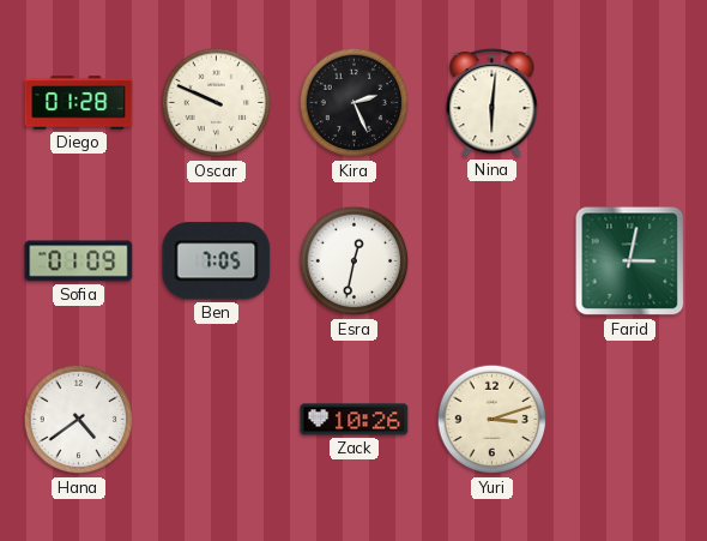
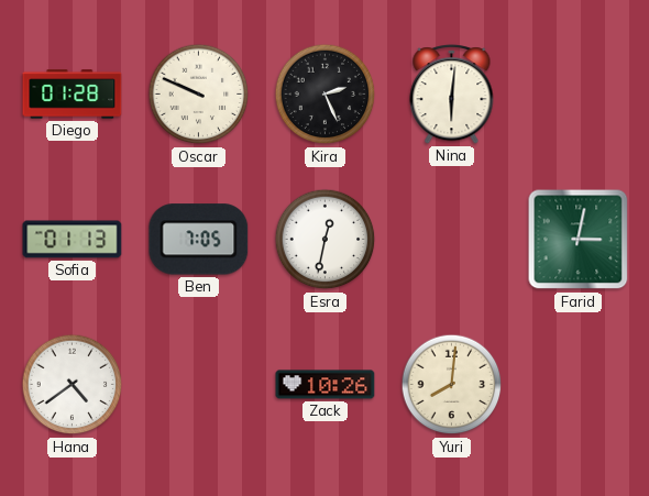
Sofia: 01:09 -> 01:13
Yuri: 3:12 -> 8:01
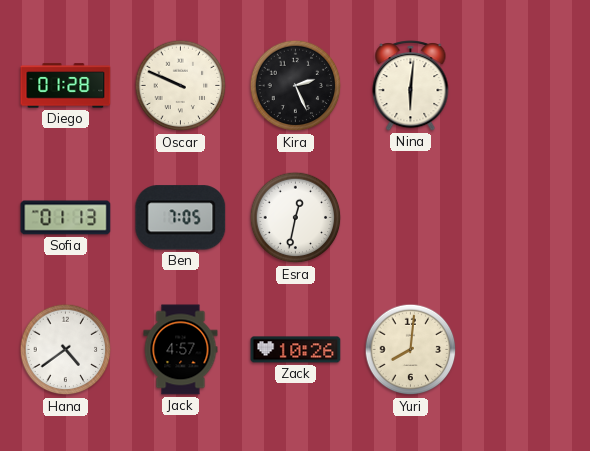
Farid: 3:02 -> none
Jack: none -> 4:57
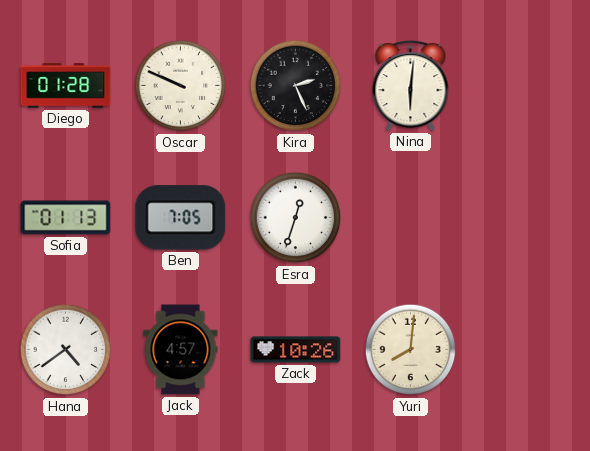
Esra: 12:32 -> 12:33
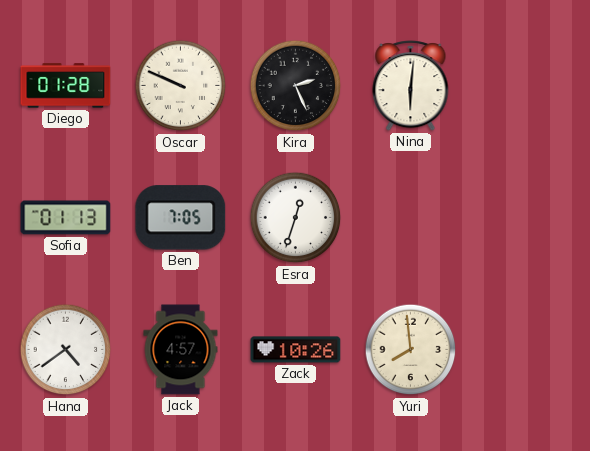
Yuri: 8:01 -> 7:59
